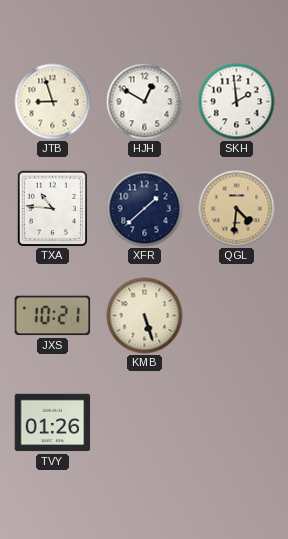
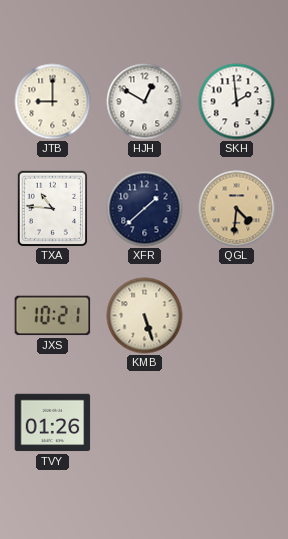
JTB: 8:57 -> 9:00
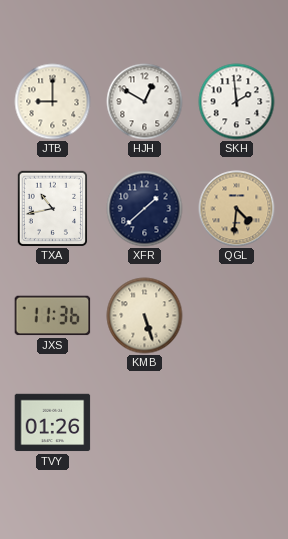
TXA: 10:46 -> 10:43
JXS: 10:21 -> 11:36
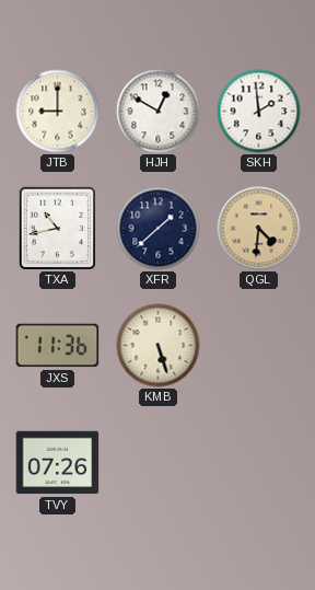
TVY: 01:26 -> 07:26
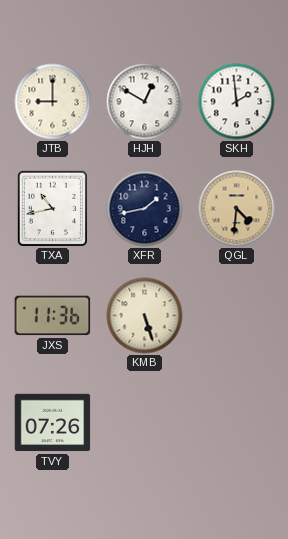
XFR: 1:38 -> 1:43
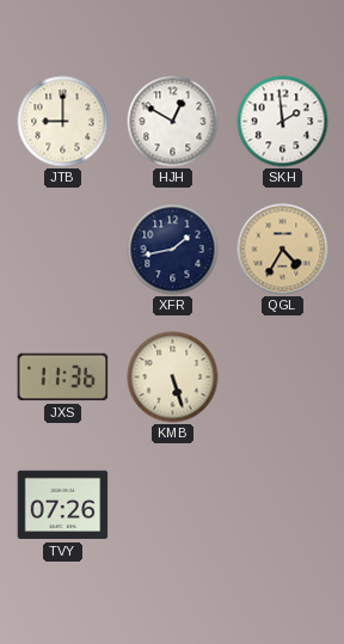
TXA: 10:43 -> none
QGL: 4:31 -> 4:35
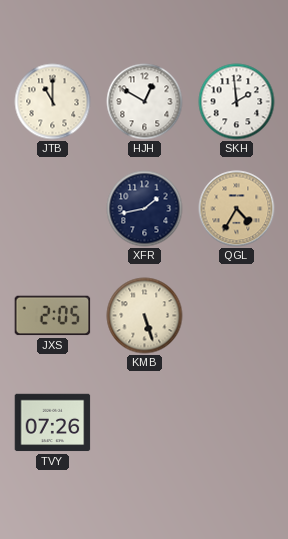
JTB: 9:00 -> 11:00
JXS: 11:36 -> 2:05
